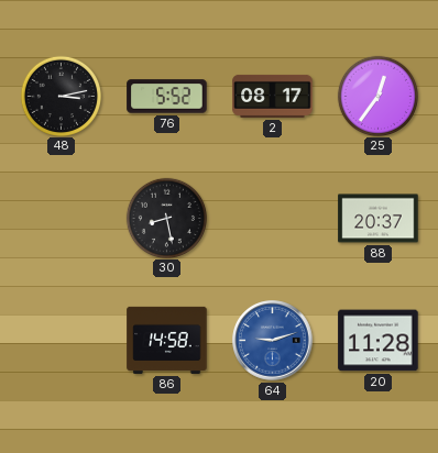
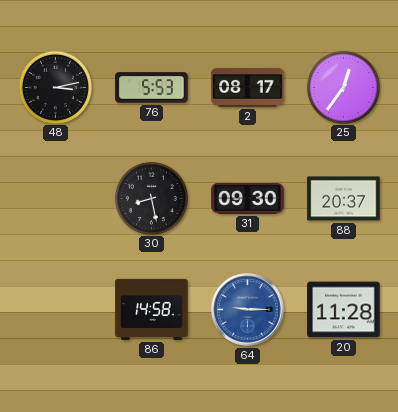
76: 5:52 -> 5:53
31: none -> 09:30
64: 9:12 -> 9:15
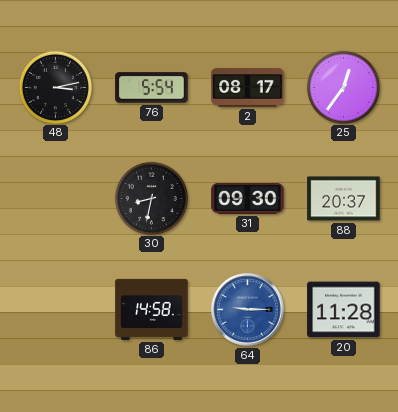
76: 5:53 -> 5:54
30: 8:28 -> 8:32
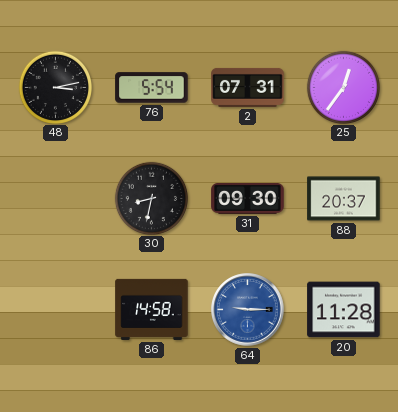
2: 08:17 -> 07:31
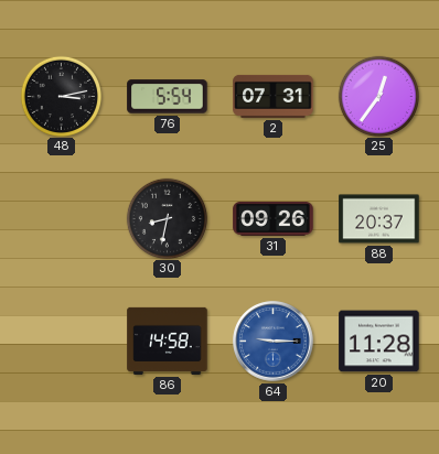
31: 09:30 -> 09:26
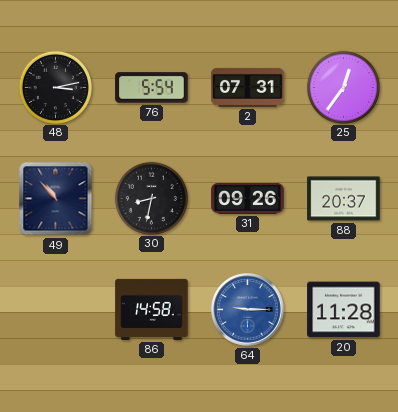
49: none -> 10:53
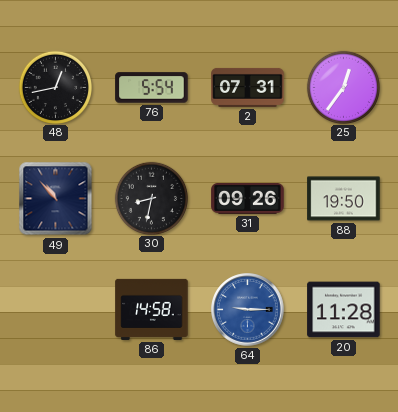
48: 3:13 -> 12:43
88: 20:37 -> 19:50
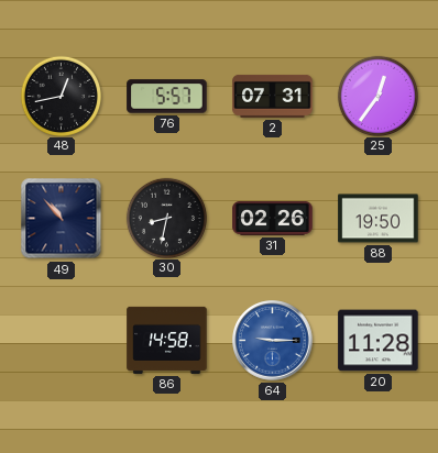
76: 5:54 -> 5:57
31: 09:26 -> 02:26
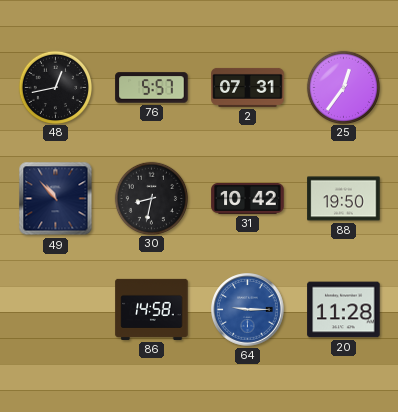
31: 02:26 -> 10:42
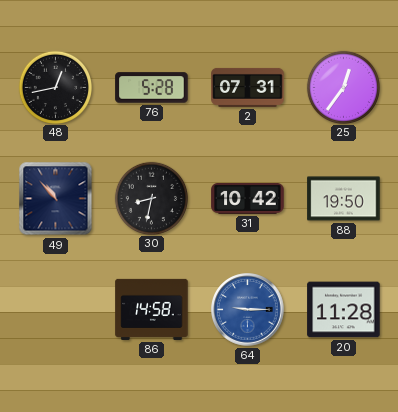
76: 5:57 -> 5:28
